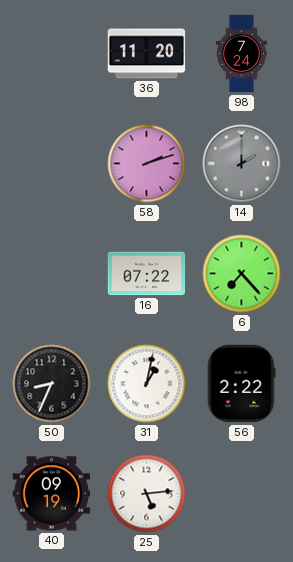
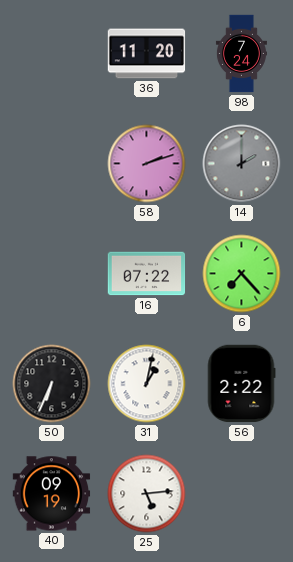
50: 8:34 -> 6:34
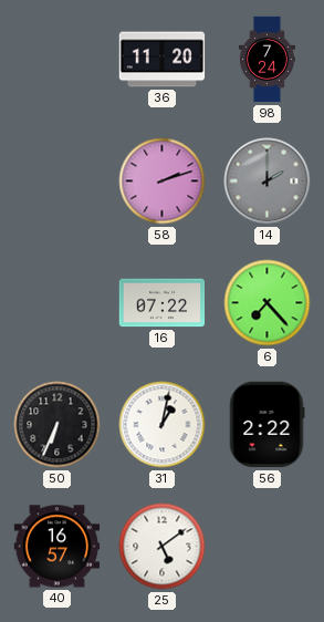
40: 09:19 -> 16:57
25: 5:14 -> 5:09
